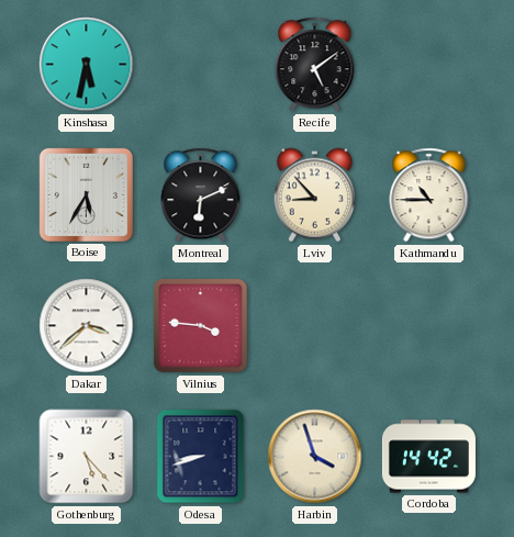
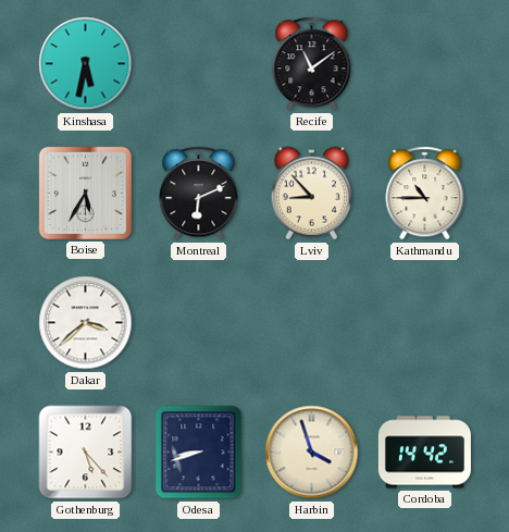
Recife: 5:09 -> 11:09
Vilnius: 3:46 -> none
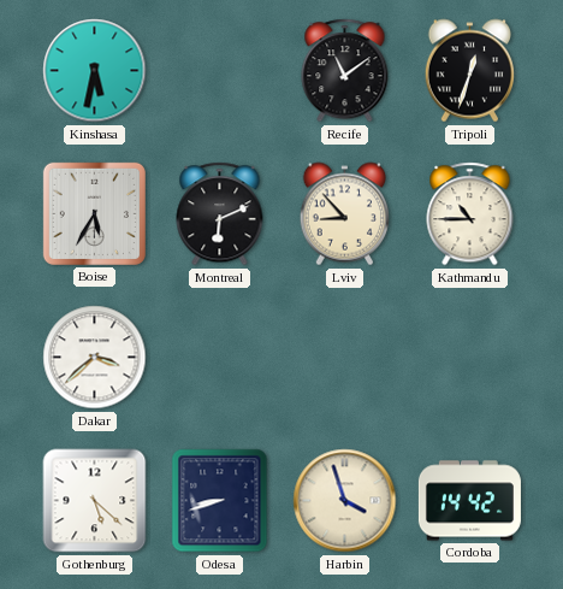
Tripoli: none -> 12:33
Gothenburg: 5:23 -> 5:22
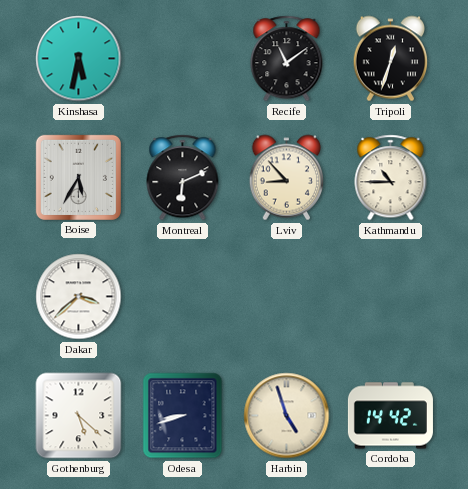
Harbin: 3:57 -> 4:57
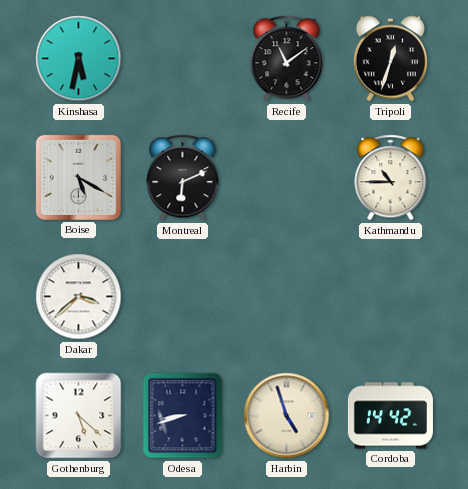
Boise: 5:35 -> 5:20
Lviv: 8:53 -> none
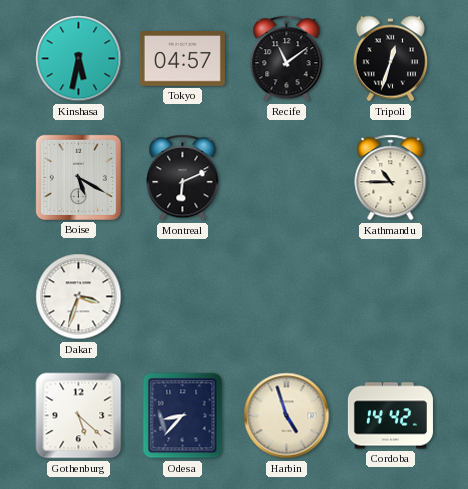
Tokyo: none -> 04:57
Dakar: 3:38 -> 3:33
Odesa: 8:42 -> 8:37
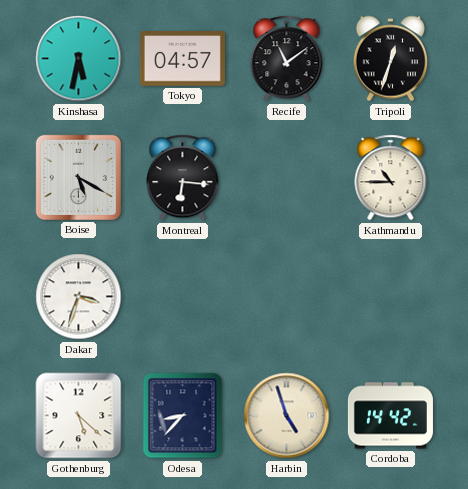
Montreal: 6:11 -> 6:16
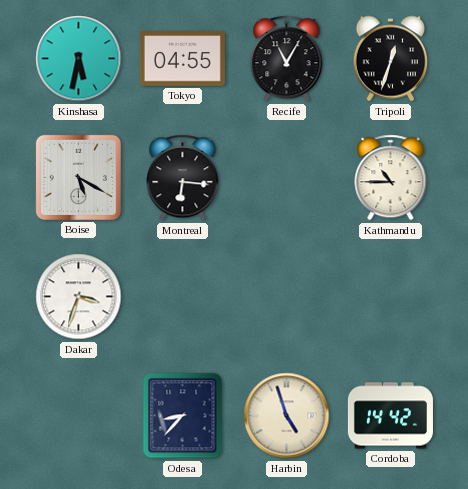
Tokyo: 04:57 -> 04:55
Recife: 11:09 -> 11:05
Gothenburg: 5:22 -> none
